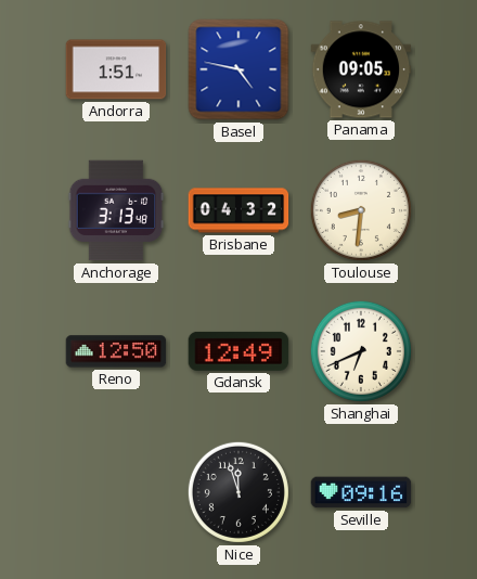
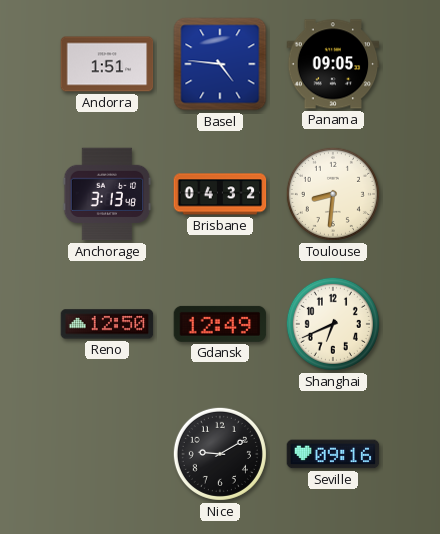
Basel: 4:47 -> 4:46
Nice: 11:57 -> 9:10
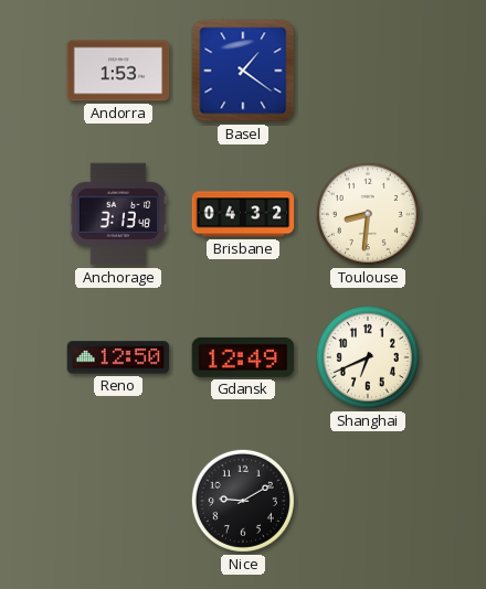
Andorra: 1:51 -> 1:53
Basel: 4:46 -> 1:21
Panama: 09:05 -> none
Seville: 09:16 -> none
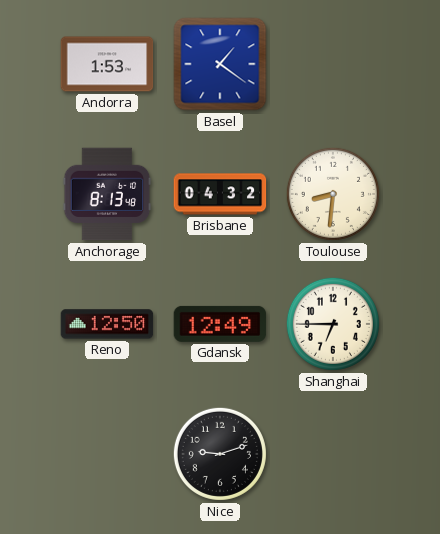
Anchorage: 3:13 -> 8:13
Shanghai: 6:41 -> 6:45
Nice: 9:10 -> 9:12
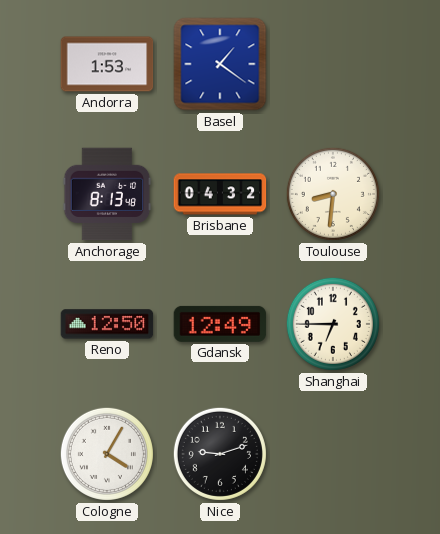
Cologne: none -> 4:05
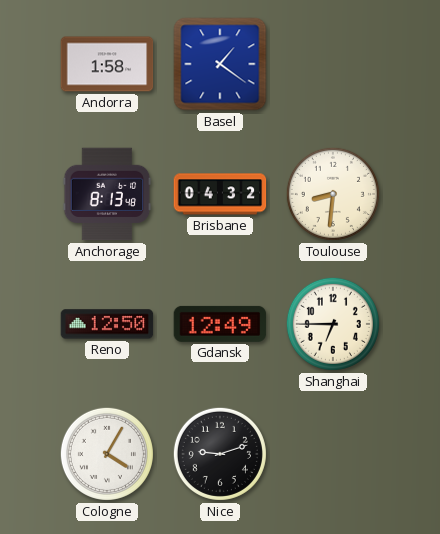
Andorra: 1:53 -> 1:58
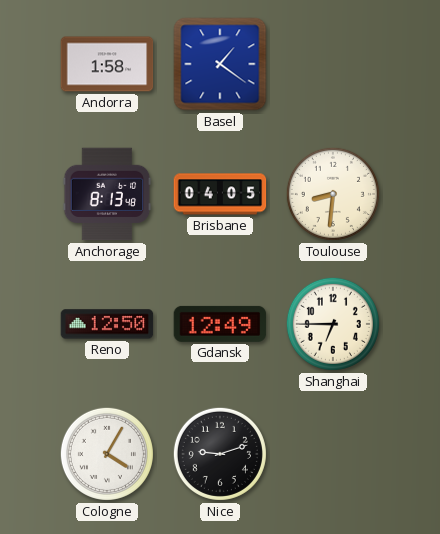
Brisbane: 04:32 -> 04:05
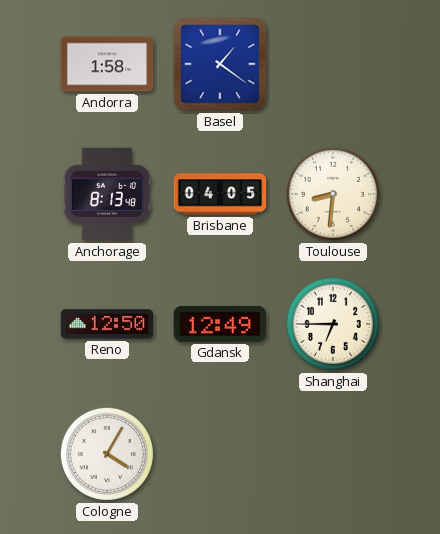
Nice: 9:12 -> none
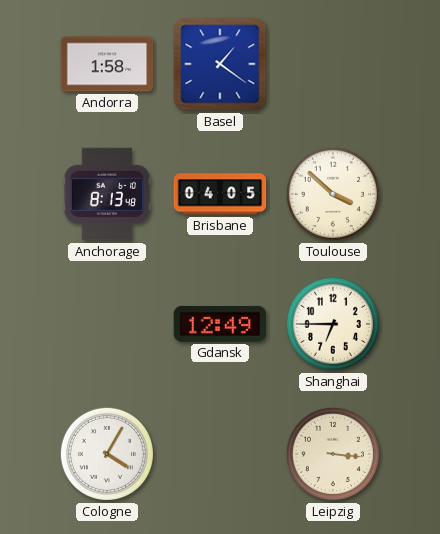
Toulouse: 8:31 -> 3:52
Reno: 12:50 -> none
Leipzig: none -> 3:16
